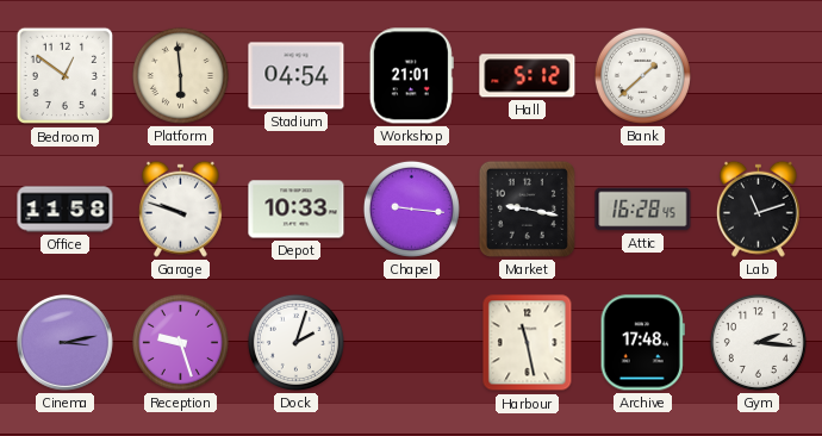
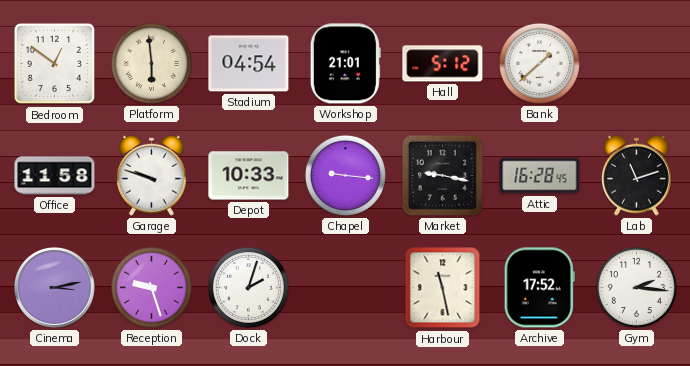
Archive: 17:48 -> 17:52
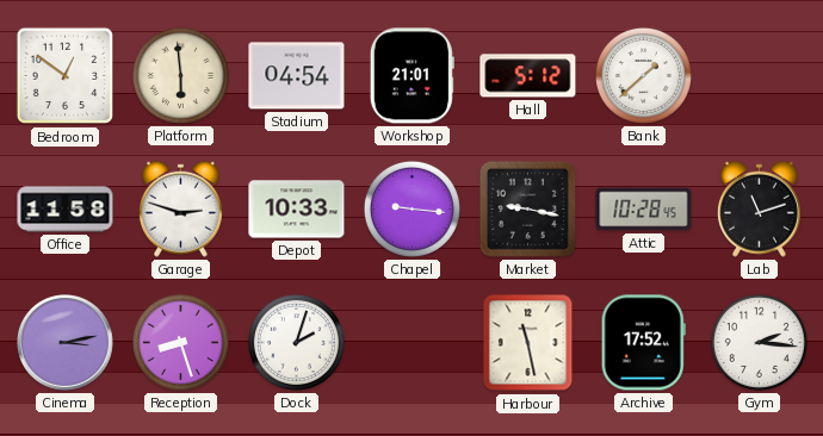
Garage: 9:48 -> 2:48
Attic: 16:28 -> 10:28
Reception: 9:27 -> 8:27
